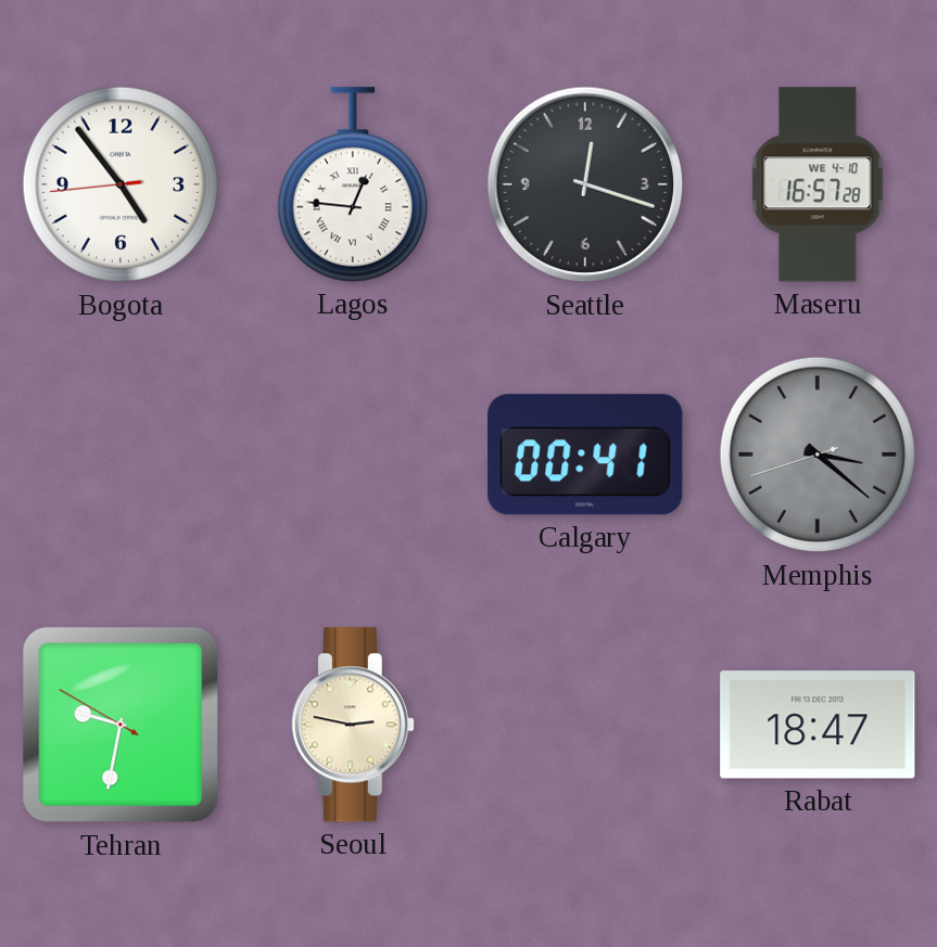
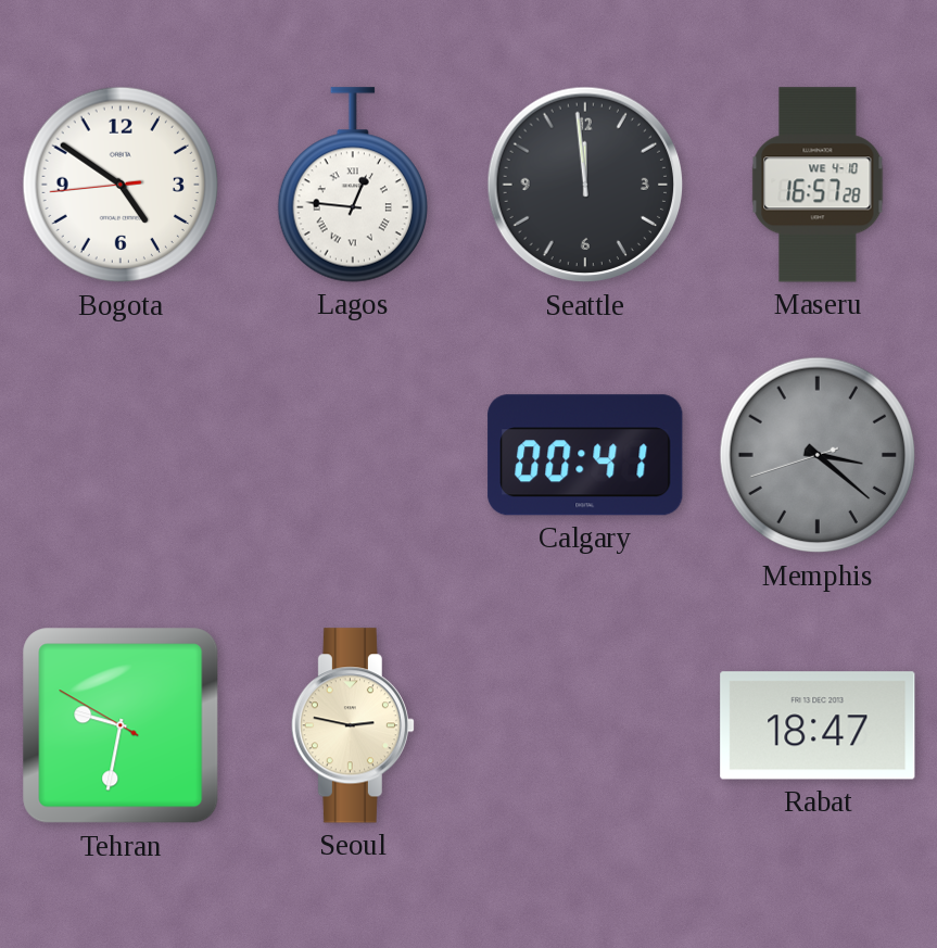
Bogota: 4:53 -> 4:50
Seattle: 12:18 -> 11:59
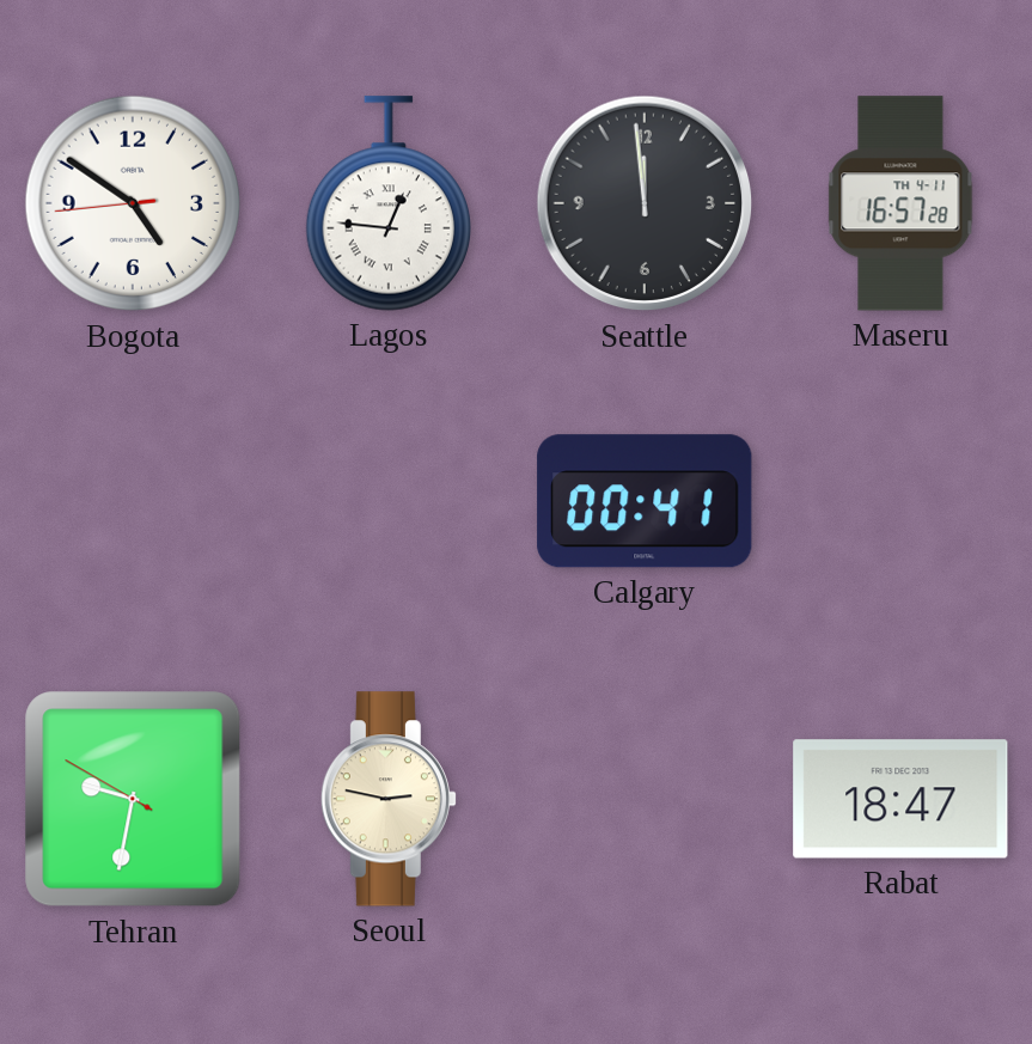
Maseru date: WE 4-10 -> TH 4-11
Memphis: 3:21 -> none
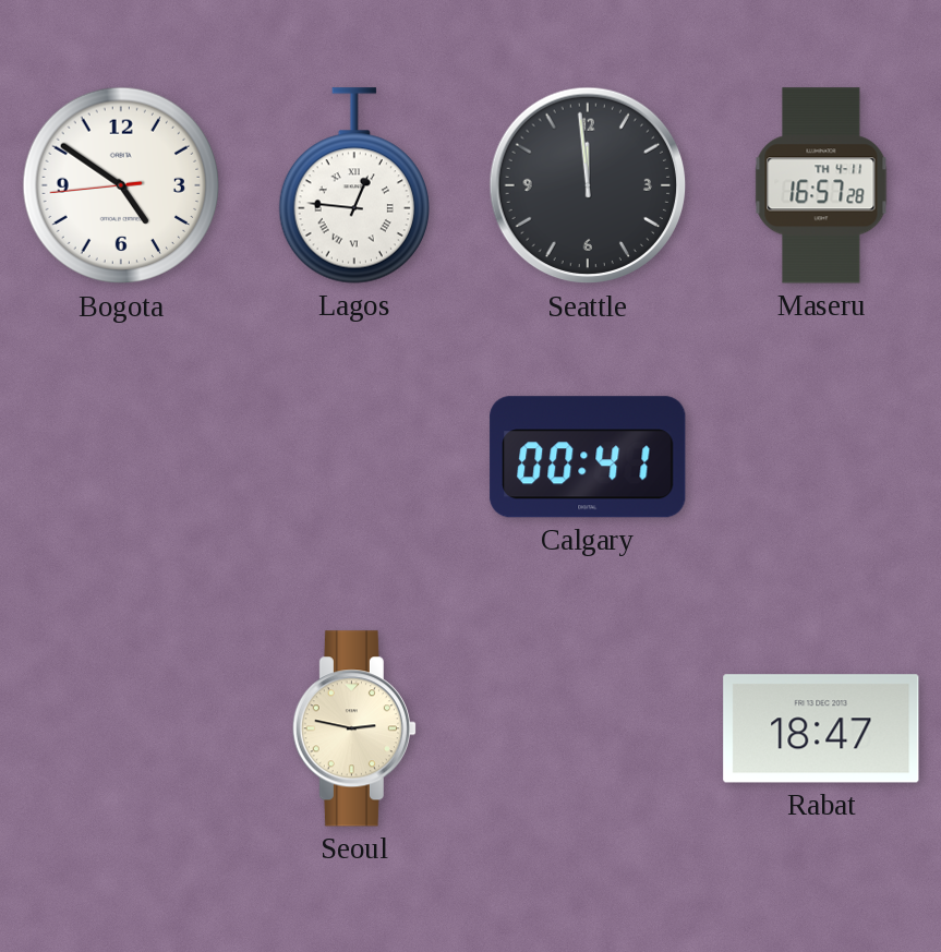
Tehran: 9:31 -> none
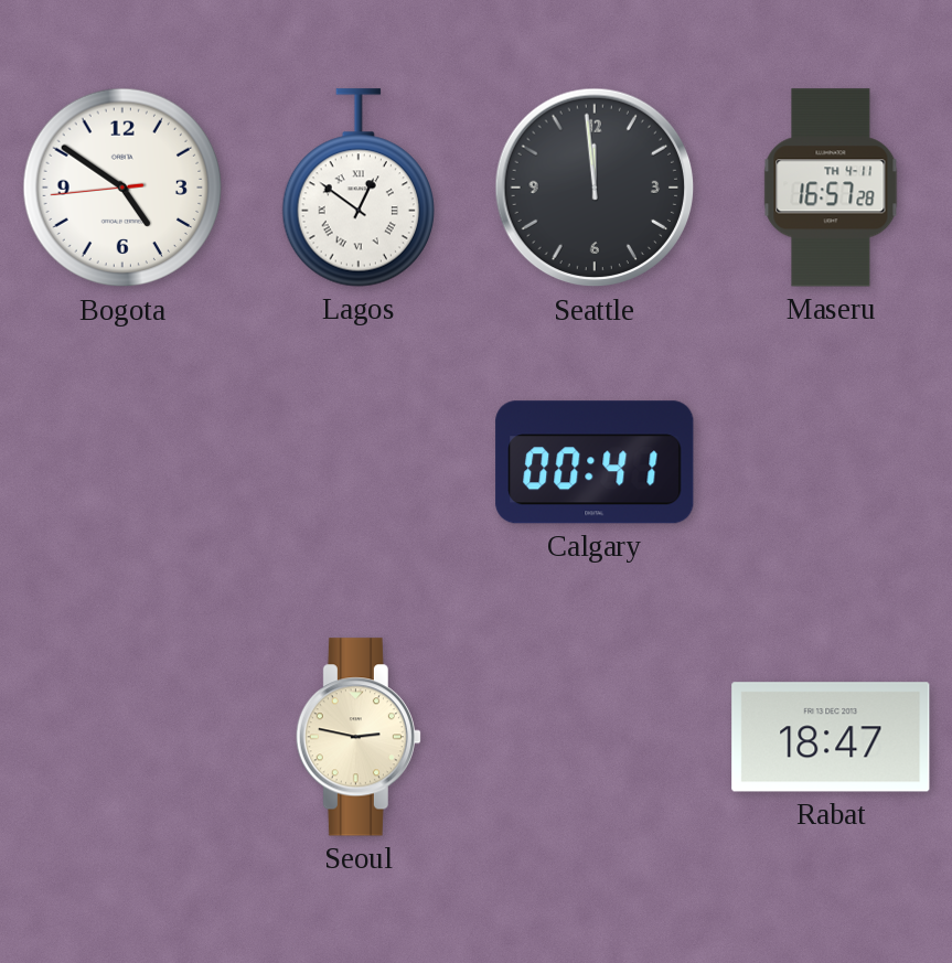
Lagos: 12:46 -> 12:51
